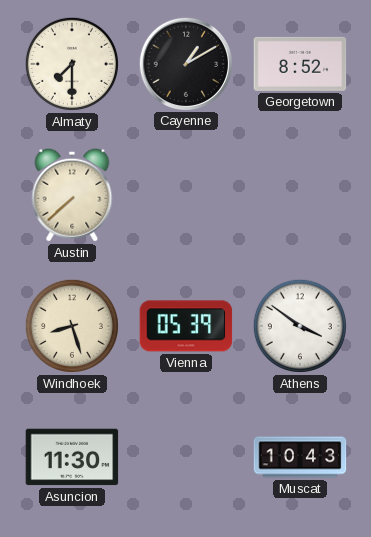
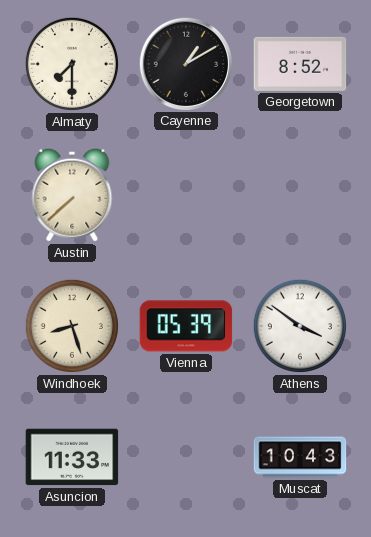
Asuncion: 11:30 -> 11:33
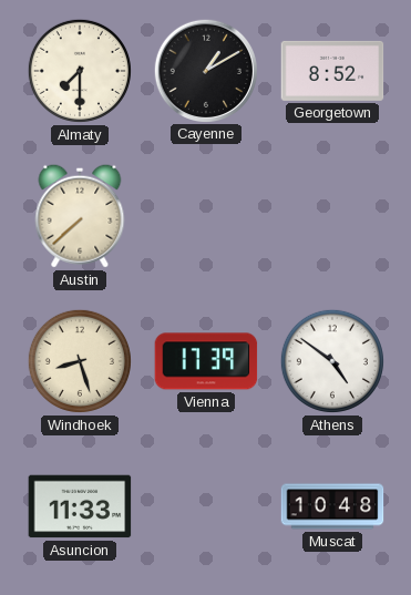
Vienna: 05:39 -> 17:39
Athens: 3:51 -> 4:51
Muscat: 10:43 -> 10:48
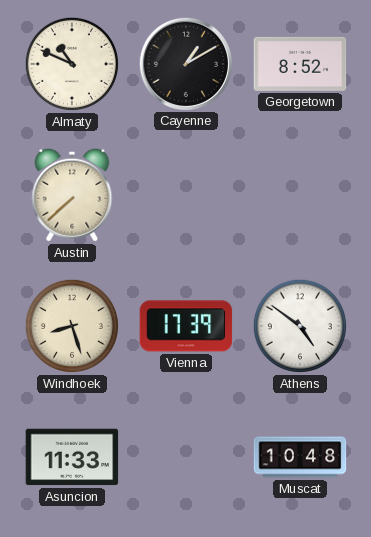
Almaty: 7:30 -> 10:49
